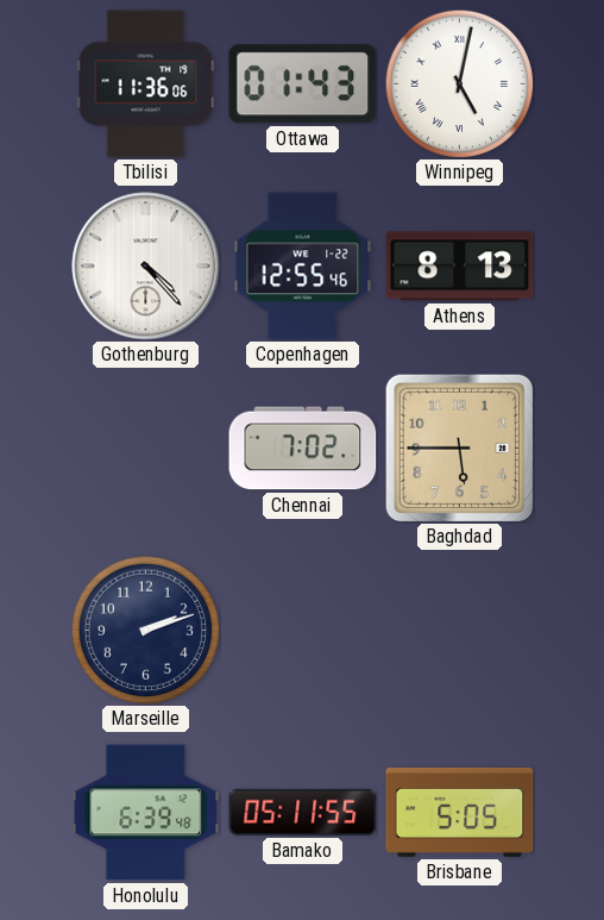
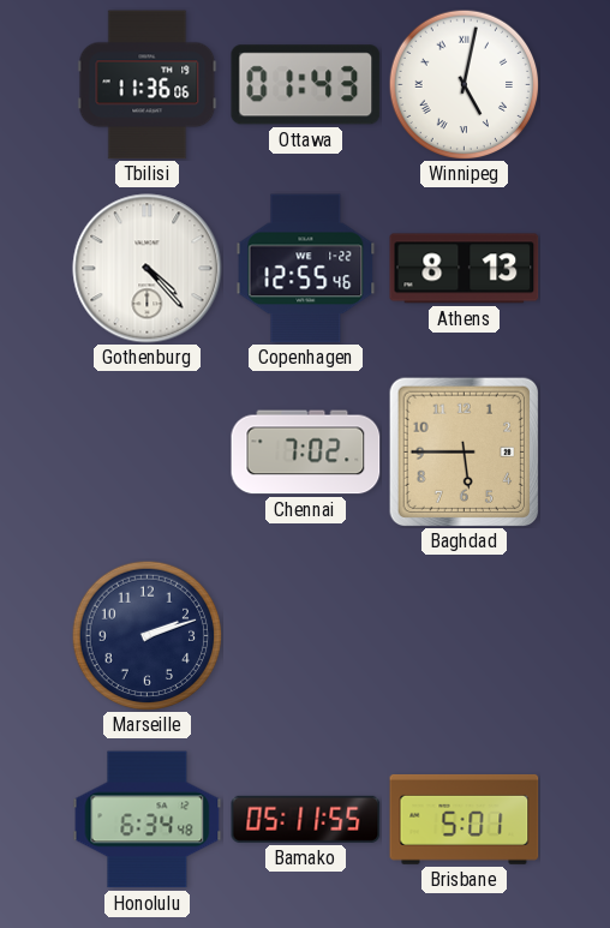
Honolulu: 6:39 -> 6:34
Brisbane: 5:05 -> 5:01
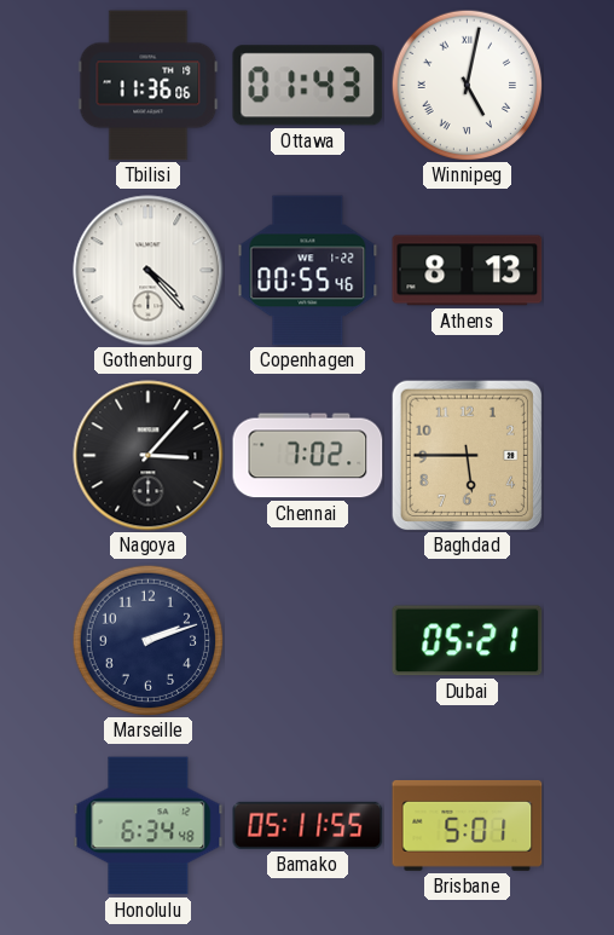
Copenhagen: 12:55 -> 00:55
Nagoya: none -> 3:07
Dubai: none -> 05:21
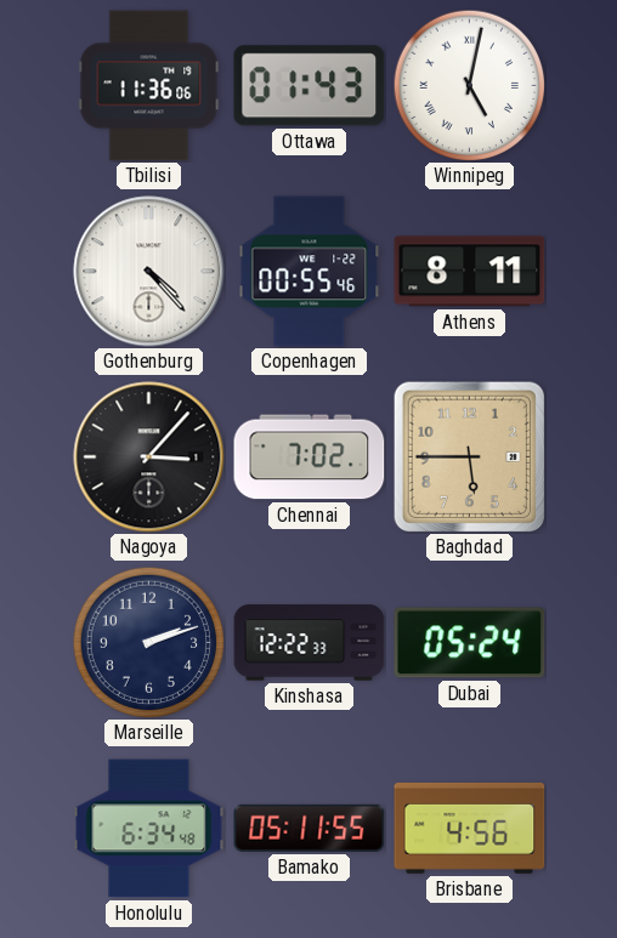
Athens: 8:13 -> 8:11
Kinshasa: none -> 12:22
Dubai: 05:21 -> 05:24
Brisbane: 5:01 -> 4:56
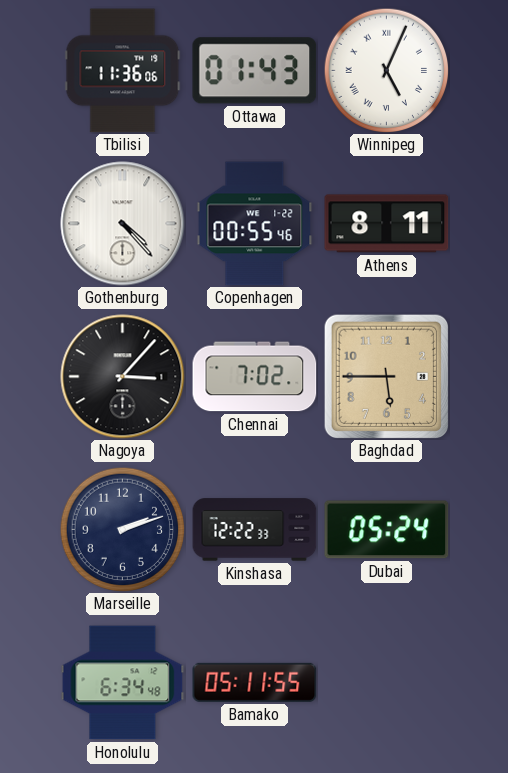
Winnipeg: 5:02 -> 5:04
Brisbane: 4:56 -> none
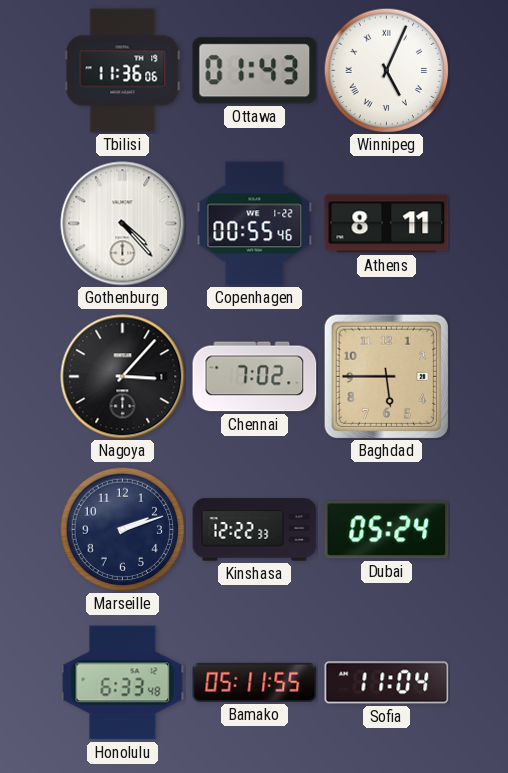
Honolulu: 6:34 -> 6:33
Sofia: none -> 11:04
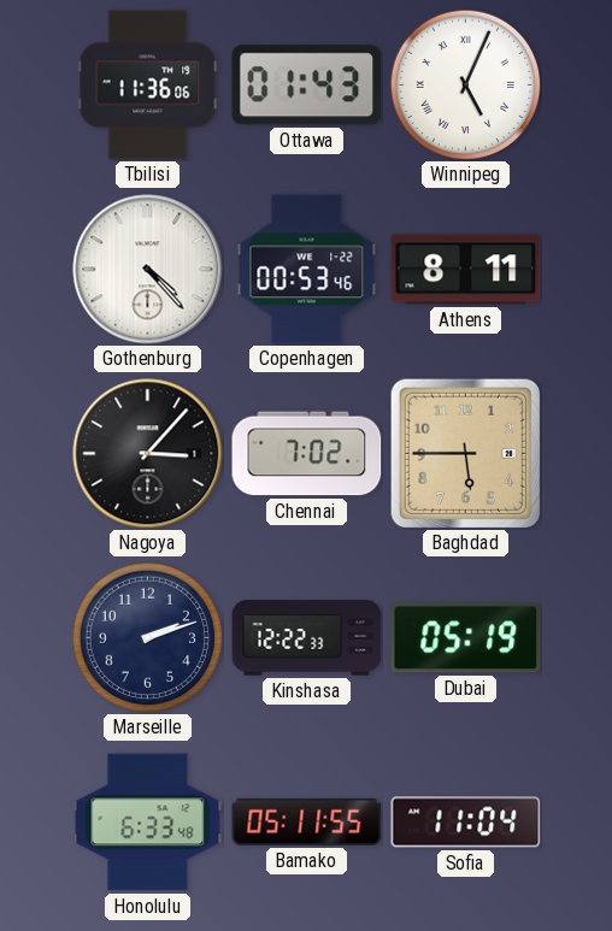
Copenhagen: 00:55 -> 00:53
Dubai: 05:24 -> 05:19
